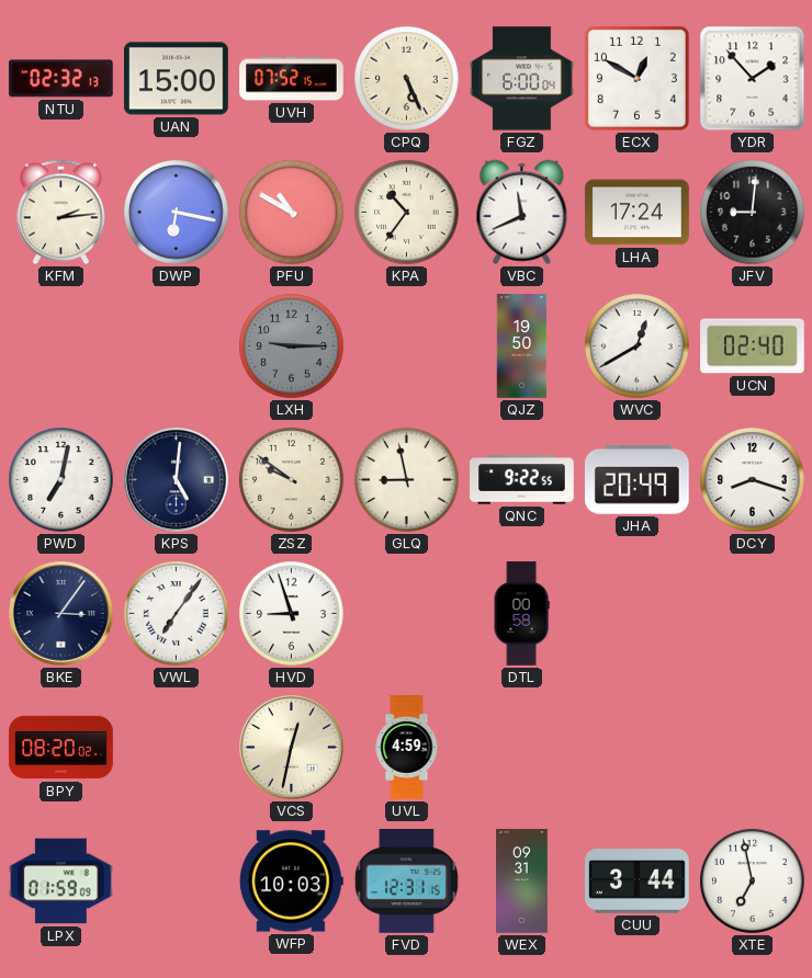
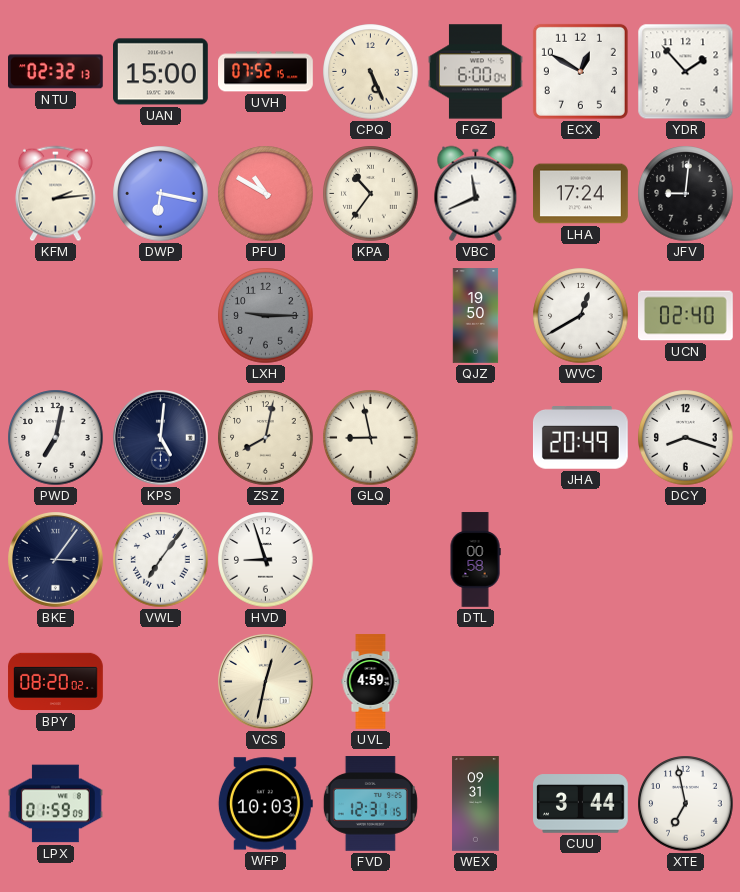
ZSZ: 9:51 -> 8:02
QNC: 9:22 -> none
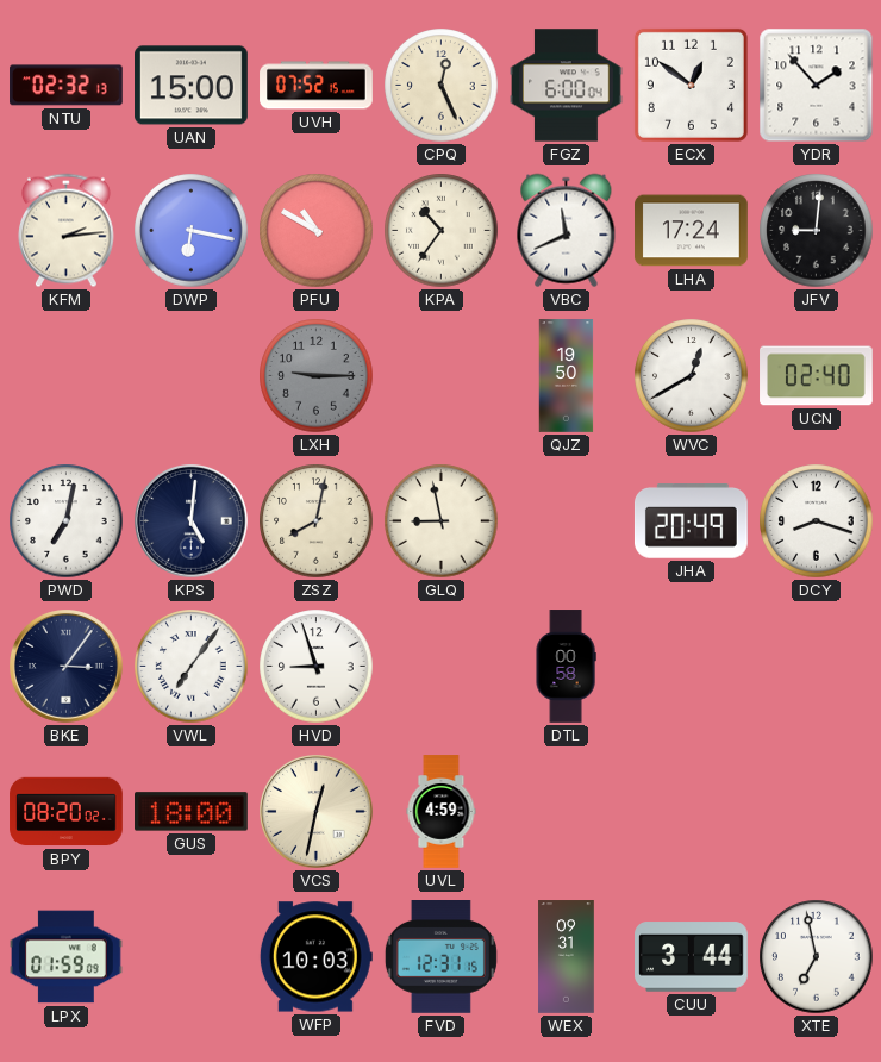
CPQ: 5:26 -> 12:26
ECX: 12:50 -> 12:51
GUS: none -> 18:00
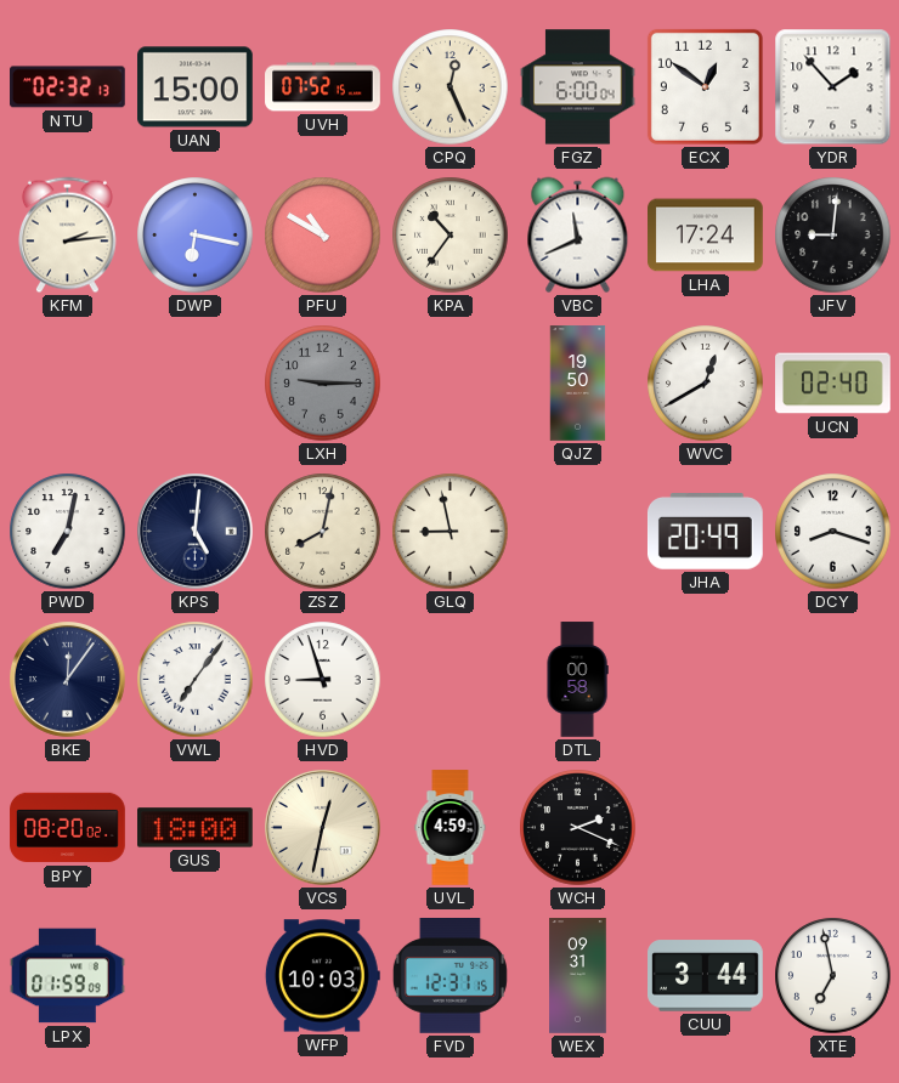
BKE: 3:06 -> 12:06
WCH: none -> 2:19
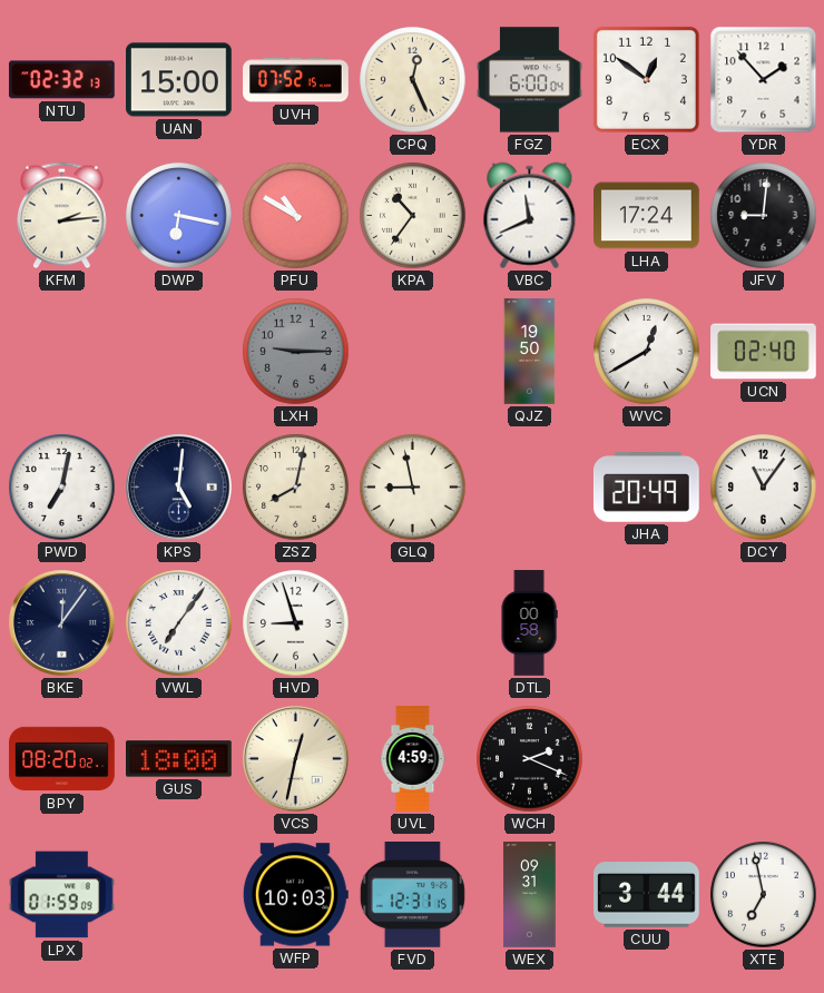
DCY: 8:18 -> 11:06
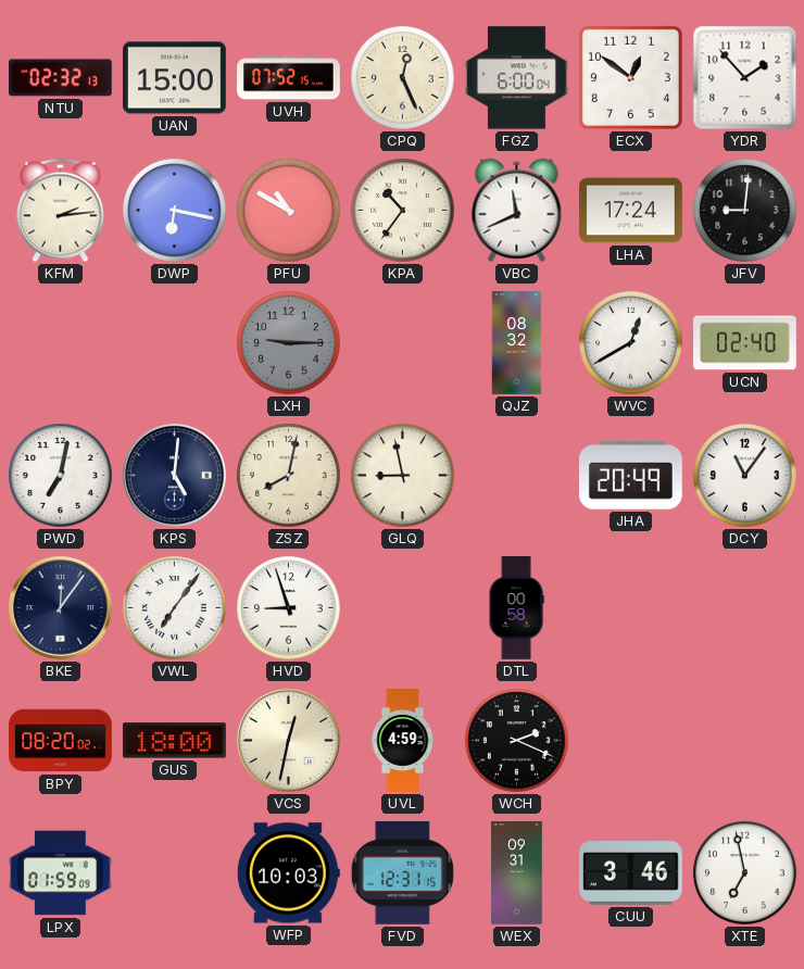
QJZ: 19:50 -> 08:32
CUU: 3:44 -> 3:46
